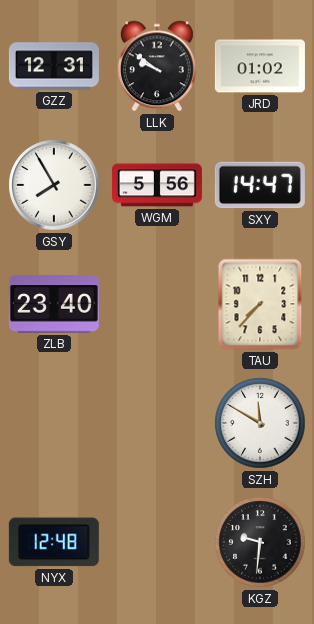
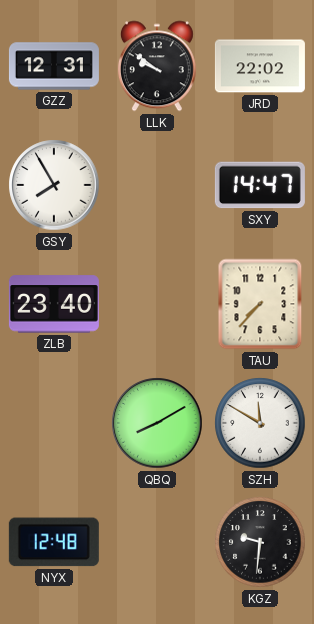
JRD: 01:02 -> 22:02
WGM: 5:56 -> none
QBQ: none -> 8:10
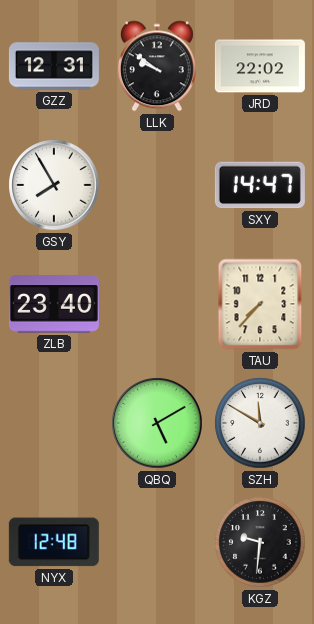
QBQ: 8:10 -> 5:10
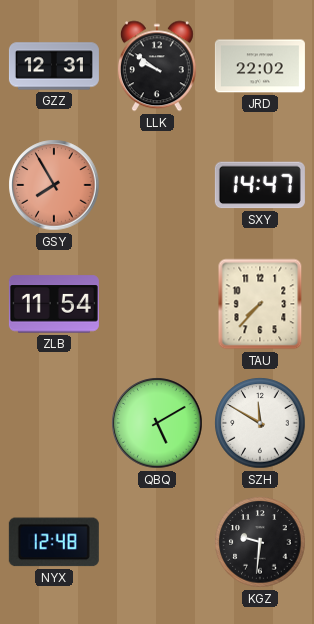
GSY dial: white -> salmon
ZLB: 23:40 -> 11:54
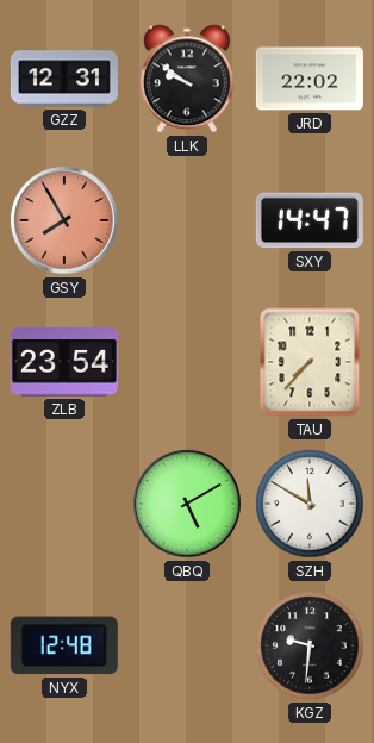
ZLB: 11:54 -> 23:54
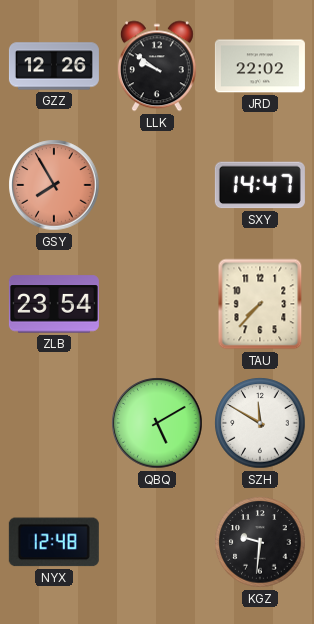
GZZ: 12:31 -> 12:26
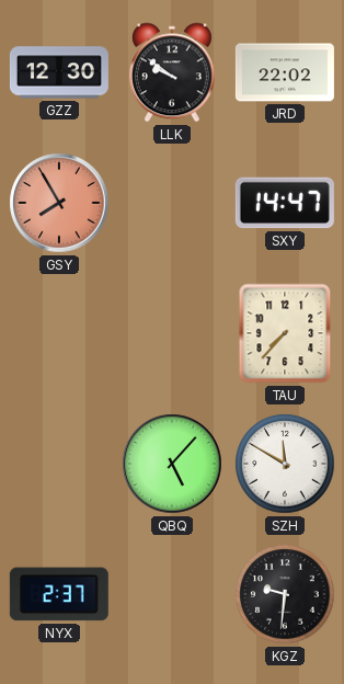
GZZ: 12:26 -> 12:30
ZLB: 23:54 -> none
QBQ: 5:10 -> 5:07
NYX: 12:48 -> 2:37
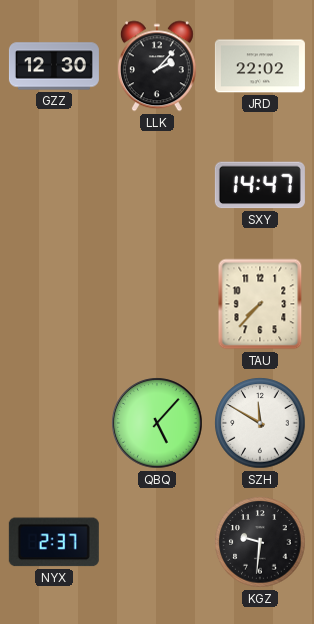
LLK: 9:51 -> 2:07
GSY: 7:55 -> none
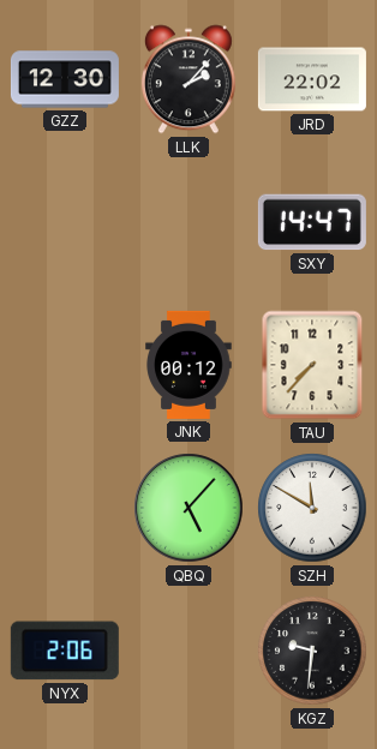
JNK: none -> 00:12
NYX: 2:37 -> 2:06
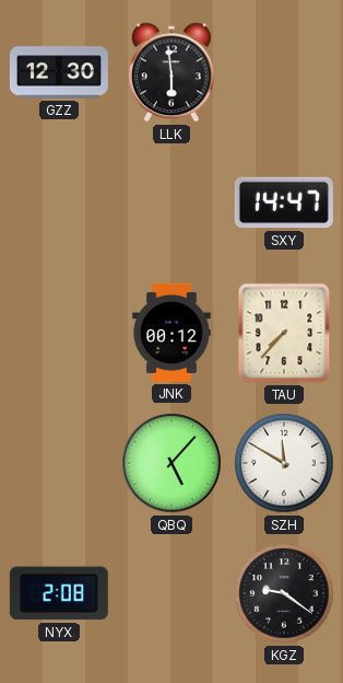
LLK: 2:07 -> 5:59
JRD: 22:02 -> none
NYX: 2:06 -> 2:08
KGZ: 9:31 -> 9:21
